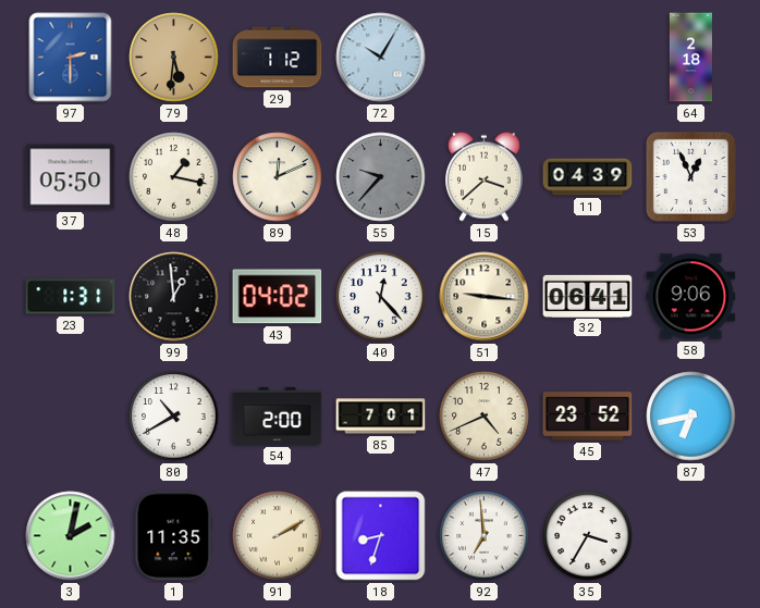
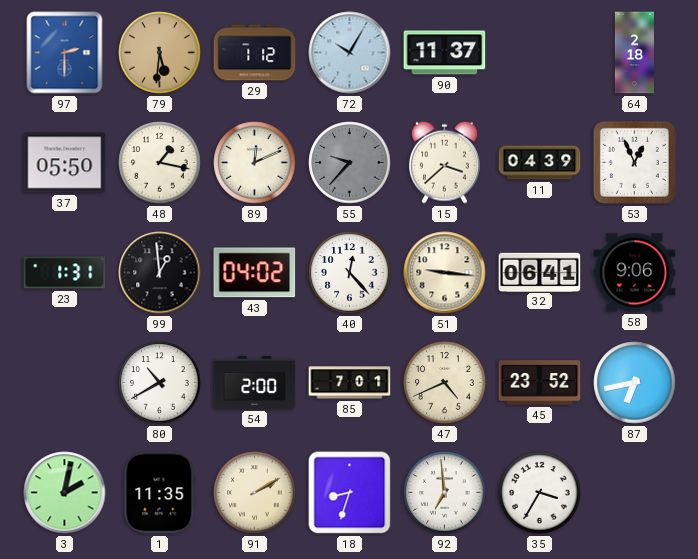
90: none -> 11:37
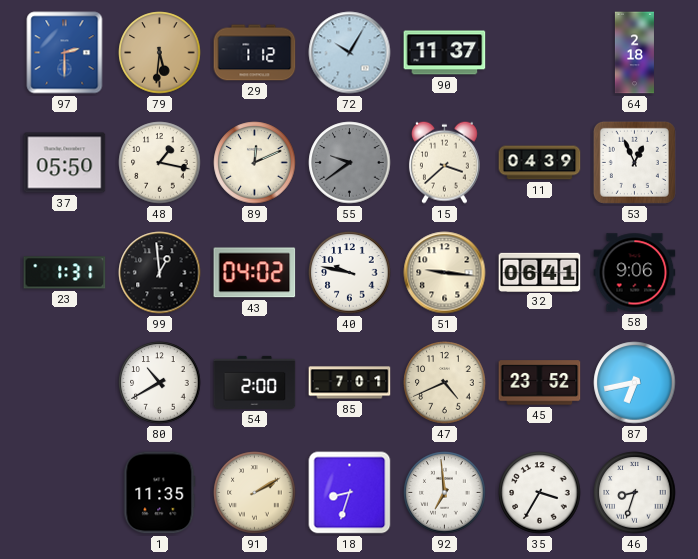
55: 9:37 -> 9:39
40: 12:23 -> 9:47
3: 2:02 -> none
46: none -> 8:33
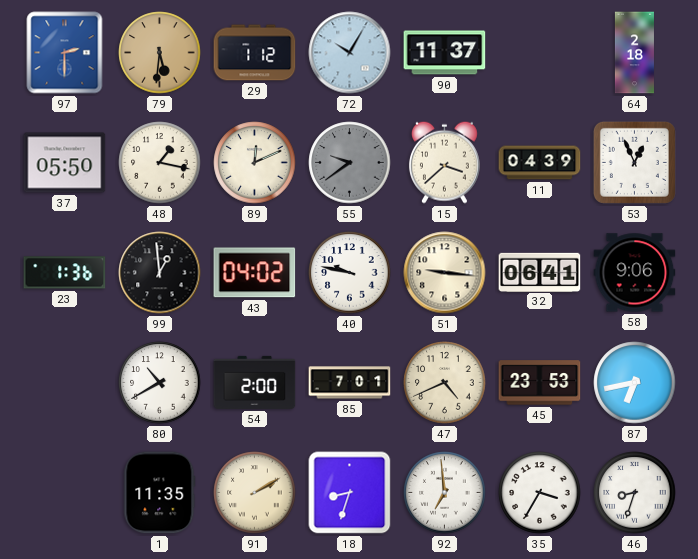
23: 1:31 -> 1:36
45: 23:52 -> 23:53
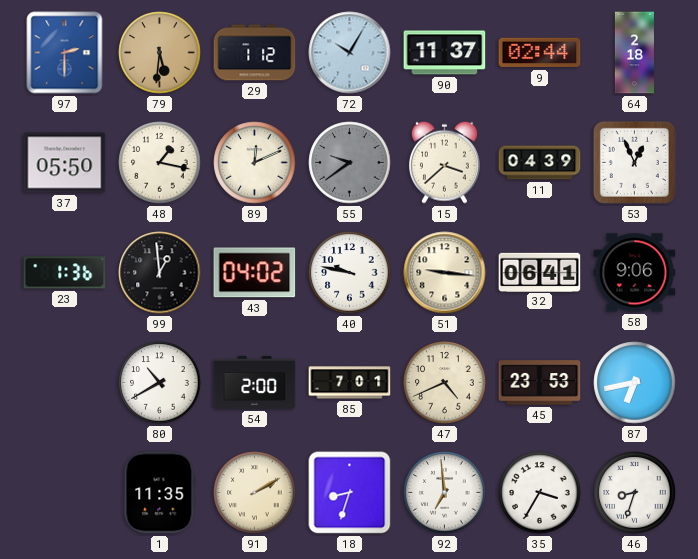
9: none -> 02:44
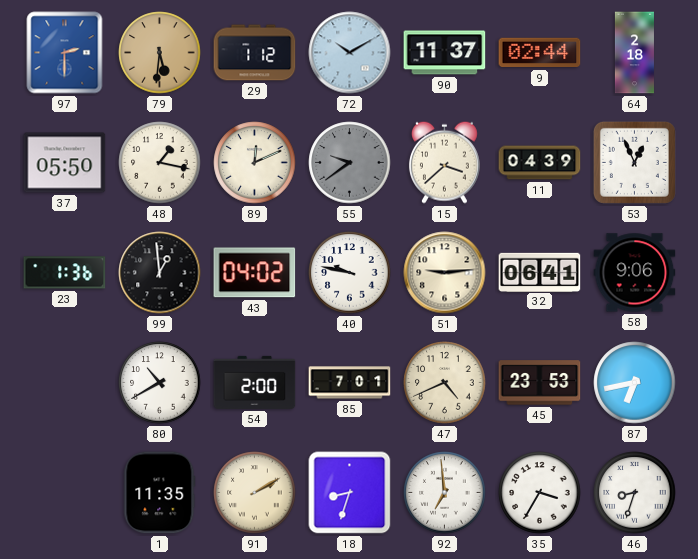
72: 10:05 -> 10:10
51: 9:16 -> 9:14
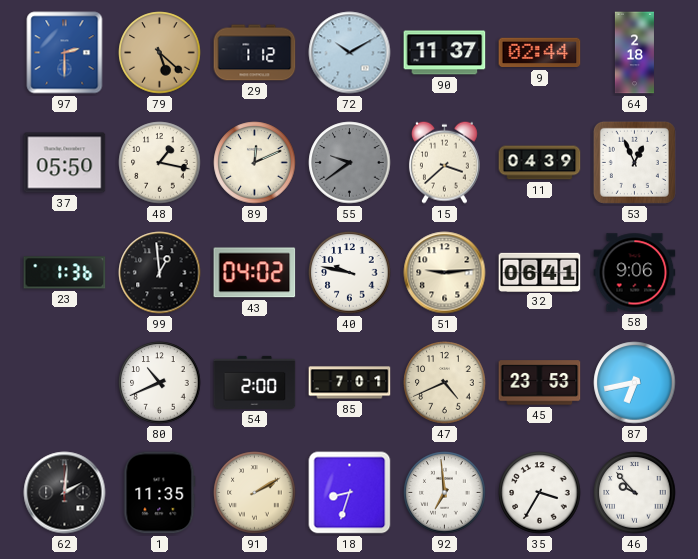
79: 5:31 -> 5:22
80: 10:40 -> 10:41
62: none -> 2:01
46: 8:33 -> 9:53
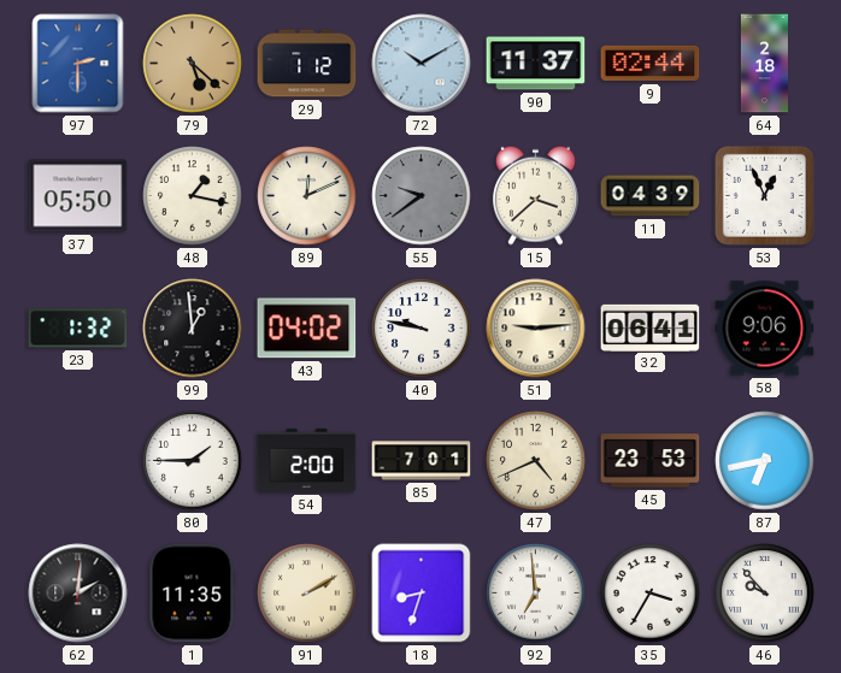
23: 1:36 -> 1:32
80: 10:41 -> 1:45
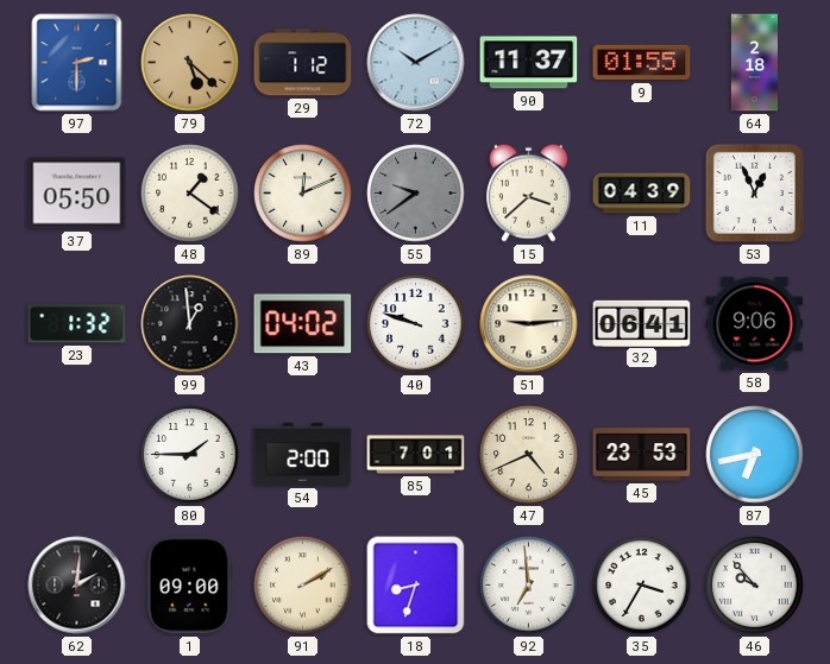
9: 02:44 -> 01:55
48: 1:17 -> 1:21
40: 9:47 -> 9:48
1: 11:35 -> 09:00
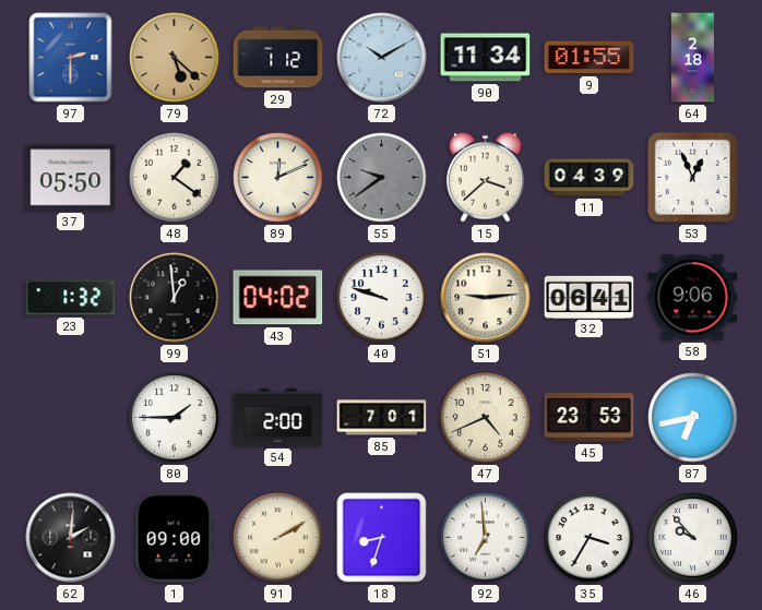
90: 11:37 -> 11:34
